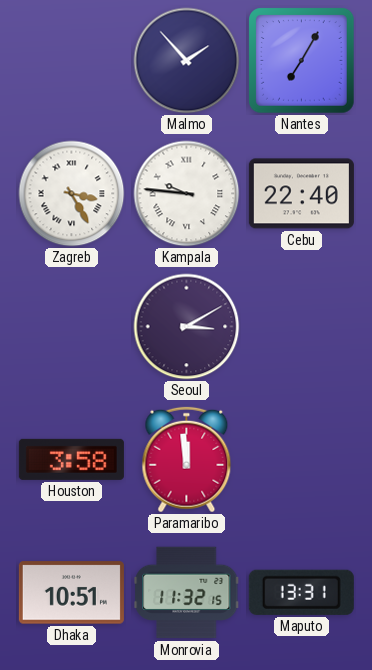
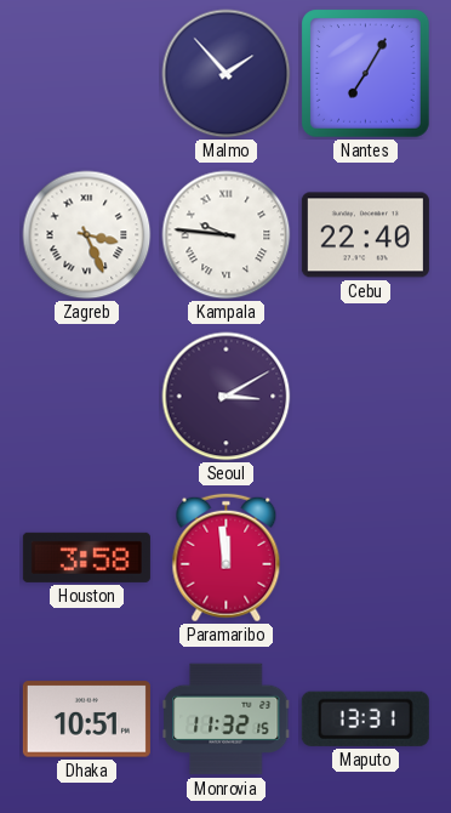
Zagreb: 3:25 -> 3:26
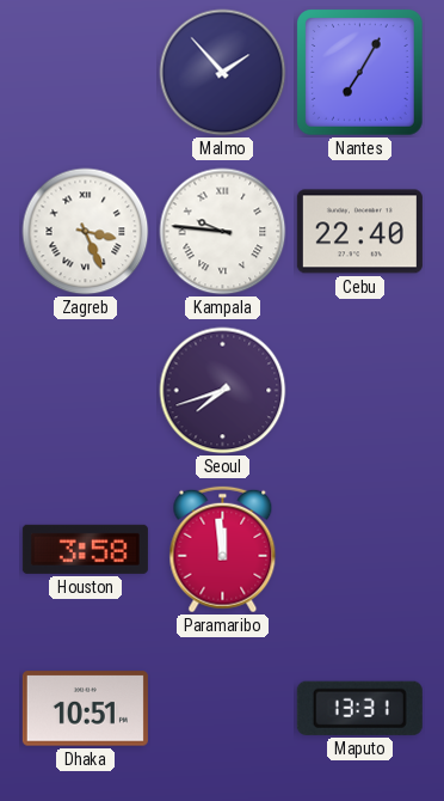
Seoul: 3:10 -> 7:42
Monrovia: 11:32 -> none
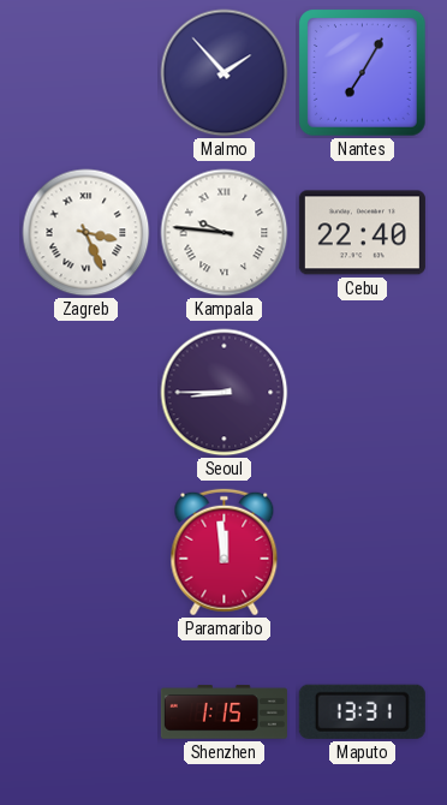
Seoul: 7:42 -> 8:45
Houston: 3:58 -> none
Dhaka: 10:51 -> none
Shenzhen: none -> 1:15
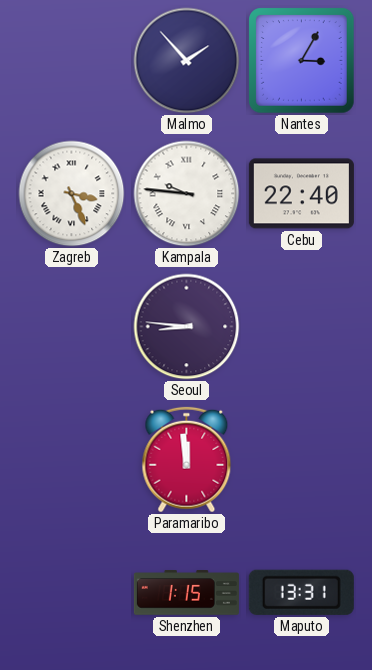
Nantes: 7:05 -> 3:05
Seoul: 8:45 -> 8:46
